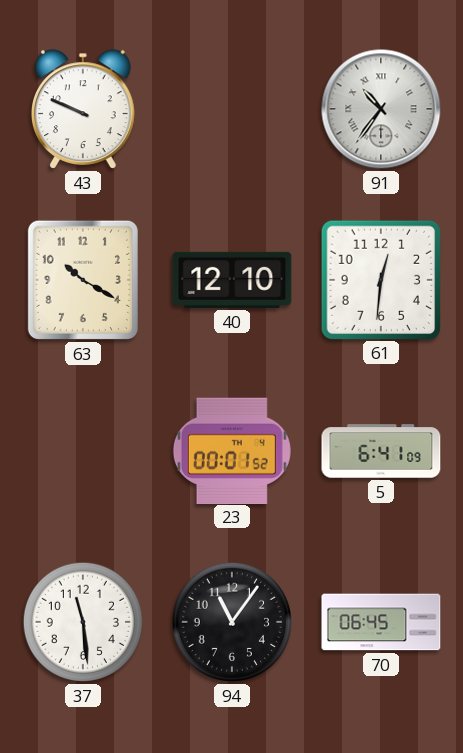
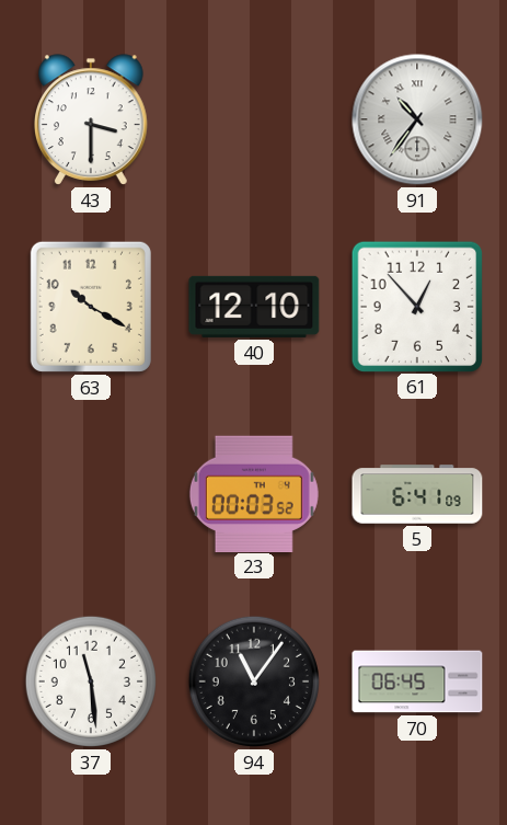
43: 9:49 -> 3:30
61: 12:31 -> 12:53
23: 00:01 -> 00:03
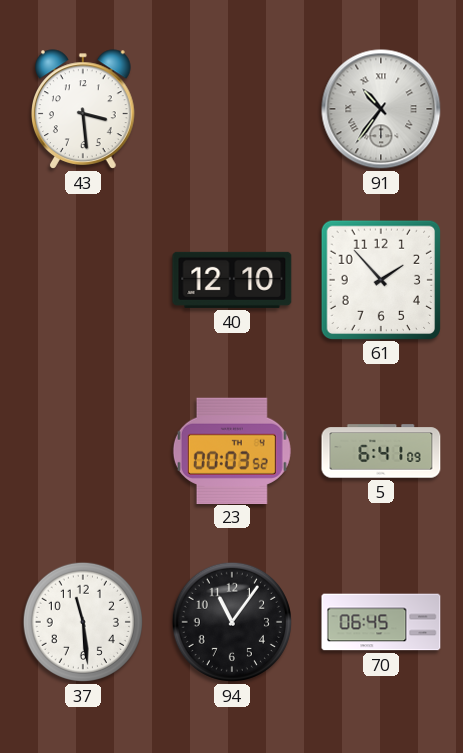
43: 3:30 -> 3:29
63: 10:20 -> none
61: 12:53 -> 1:53
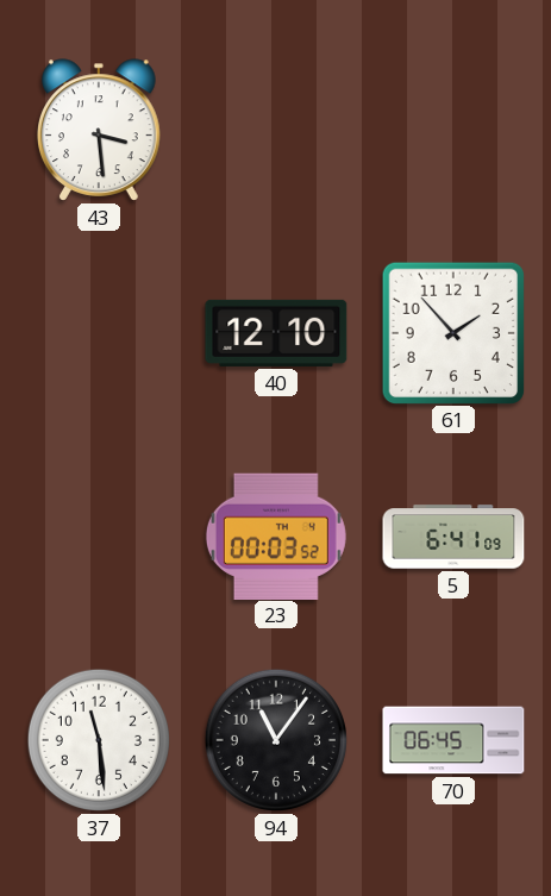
91: 10:36 -> none
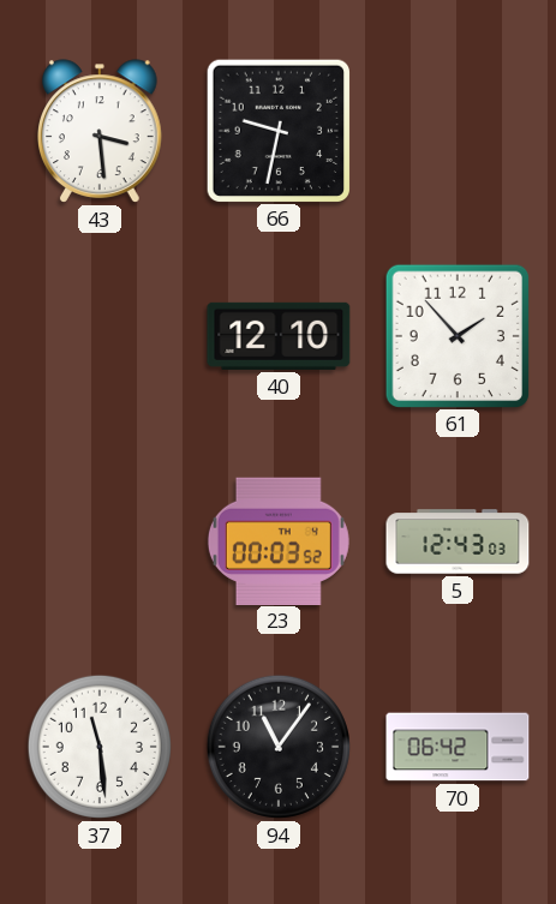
66: none -> 9:32
5: 6:41 -> 12:43
70: 06:45 -> 06:42
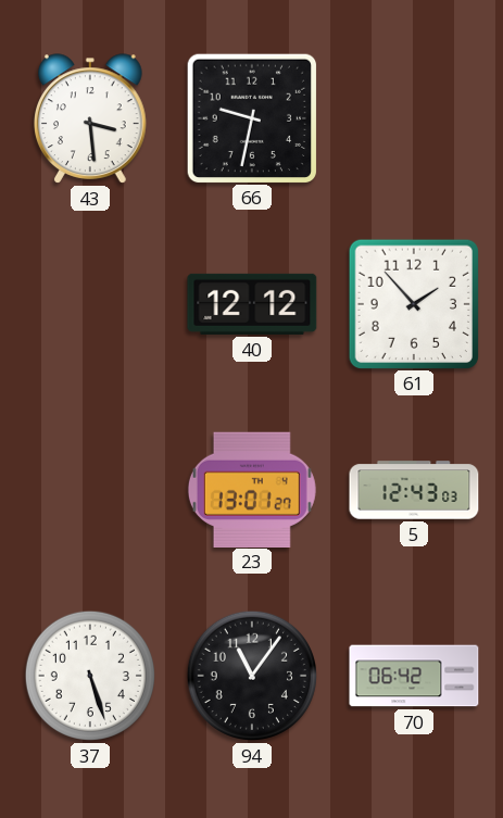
40: 12:10 -> 12:12
23: 00:03 -> 13:01
37: 11:29 -> 5:27
